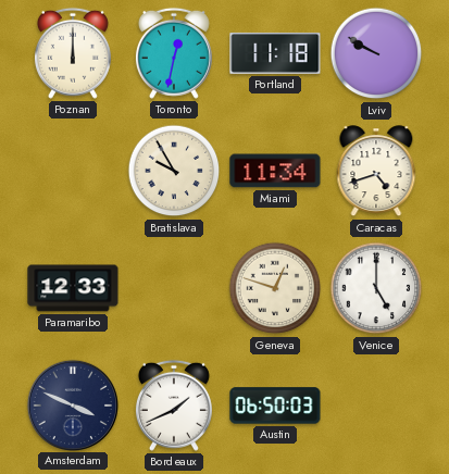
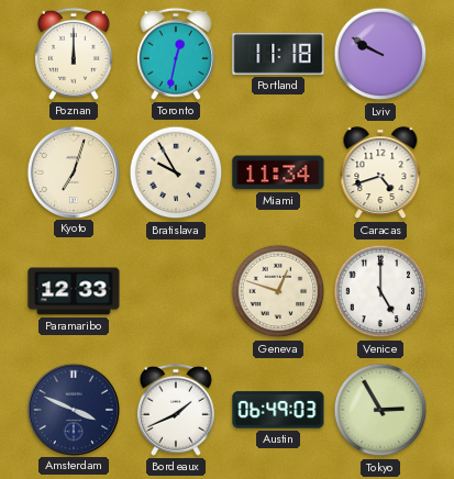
Kyoto: none -> 7:03
Austin: 06:50 -> 06:49
Tokyo: none -> 2:55
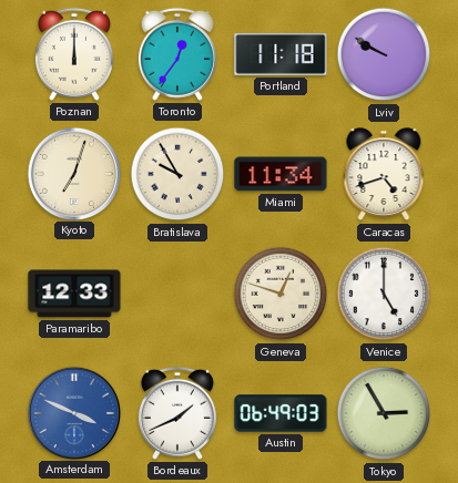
Toronto: 12:32 -> 12:36
Amsterdam dial: navy -> blue
